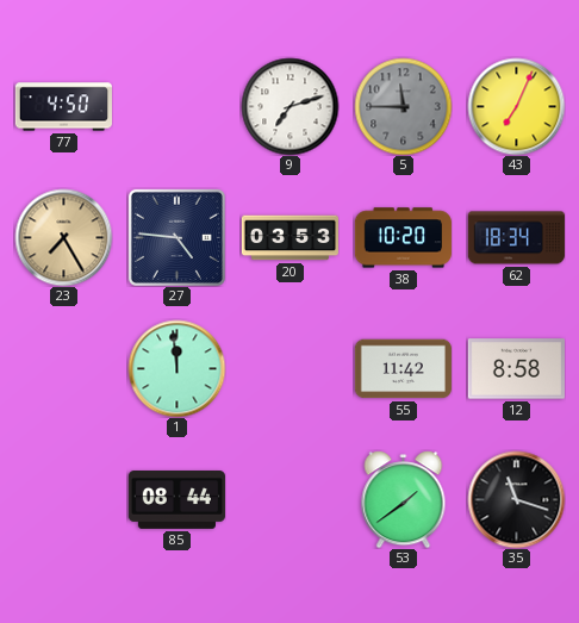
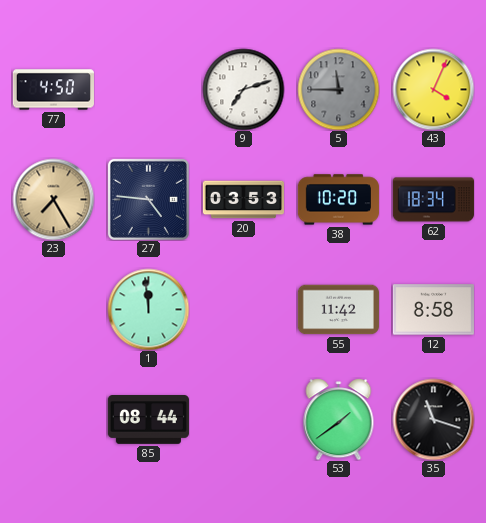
43: 7:04 -> 4:04
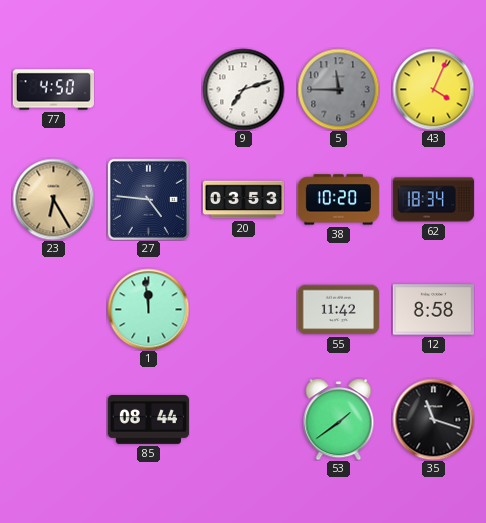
23: 7:25 -> 6:25
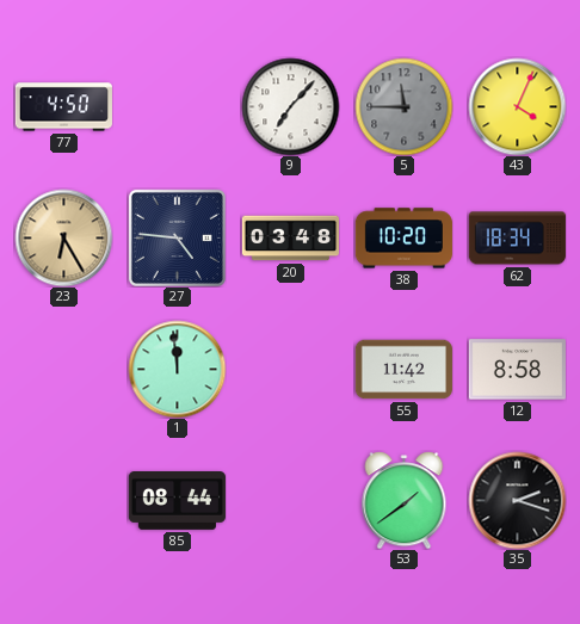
9: 7:12 -> 7:07
20: 03:53 -> 03:48
35: 11:18 -> 2:18
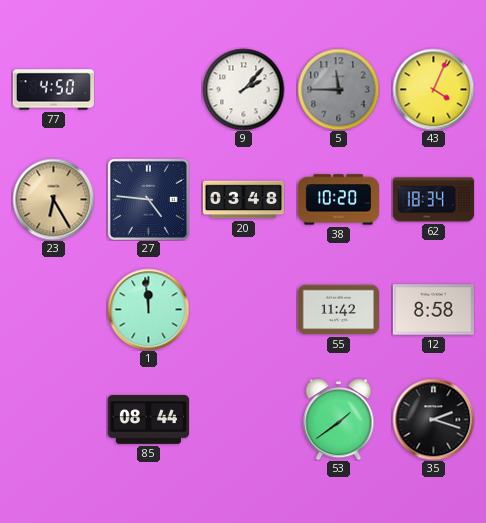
9: 7:07 -> 2:07
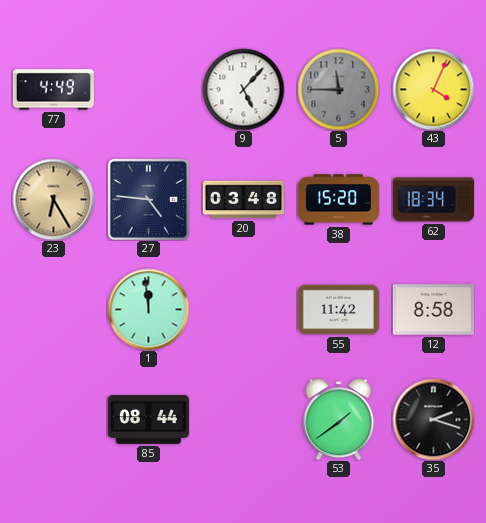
77: 4:50 -> 4:49
9: 2:07 -> 5:07
38: 10:20 -> 15:20
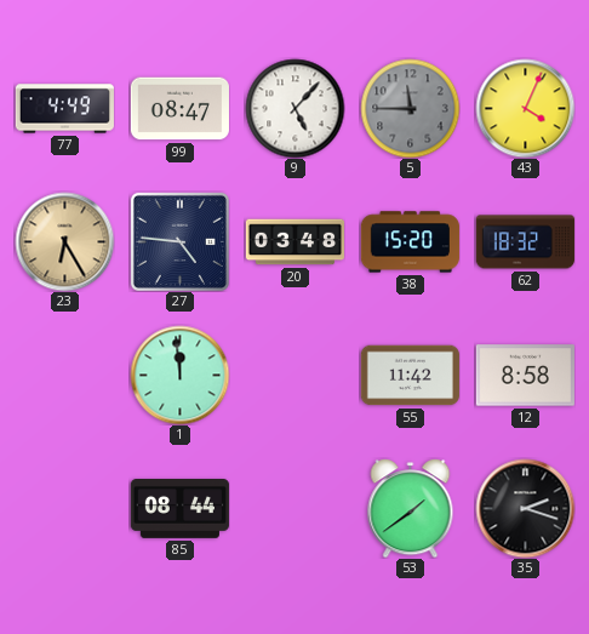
99: none -> 08:47
62: 18:34 -> 18:32
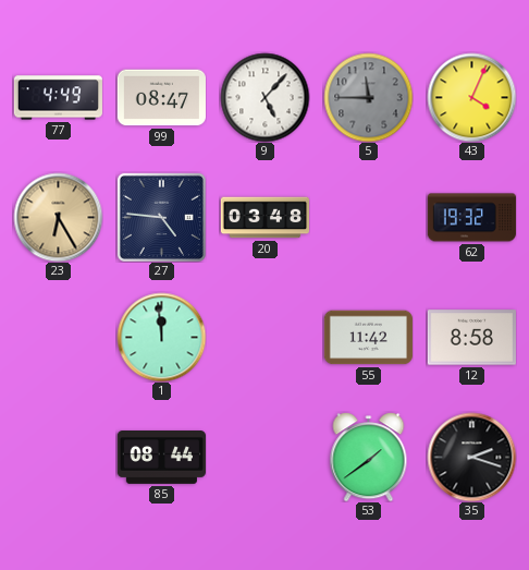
38: 15:20 -> none
62: 18:32 -> 19:32
